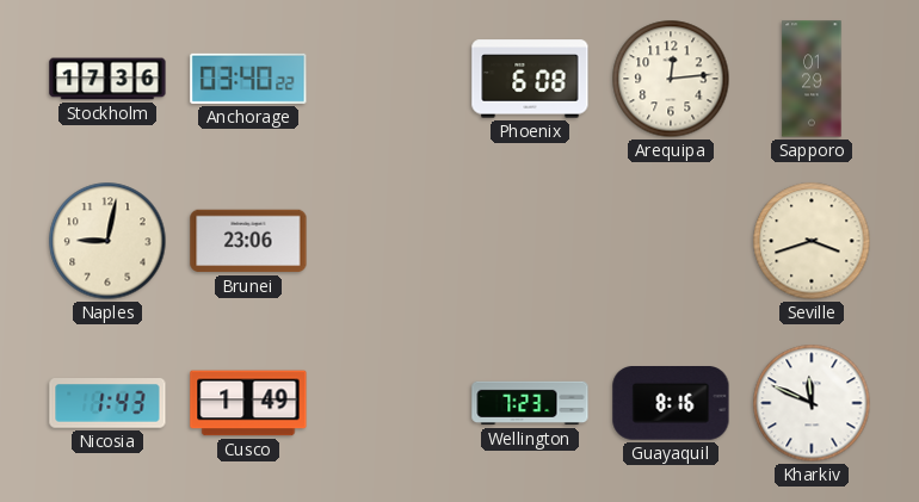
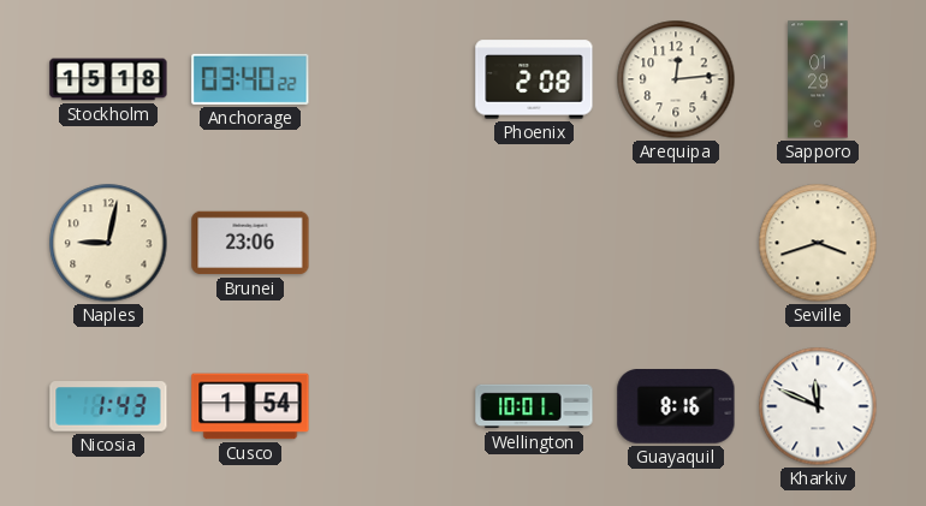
Stockholm: 17:36 -> 15:18
Phoenix: 6:08 -> 2:08
Cusco: 1:49 -> 1:54
Wellington: 7:23 -> 10:01
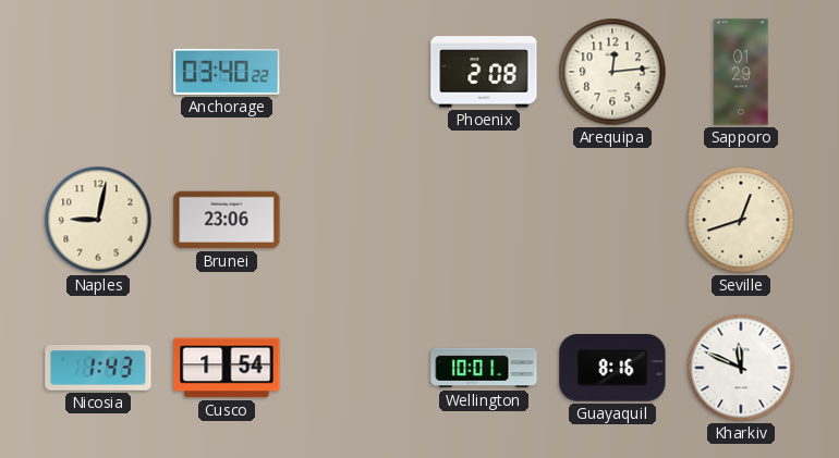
Stockholm: 15:18 -> none
Seville: 3:42 -> 12:42
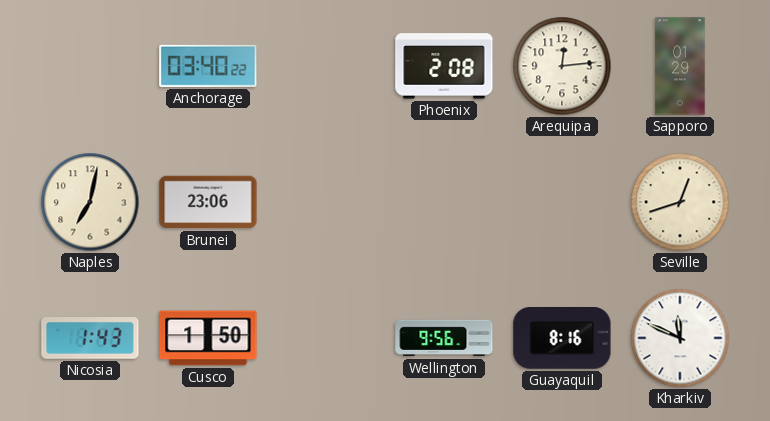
Naples: 9:02 -> 7:02
Cusco: 1:54 -> 1:50
Wellington: 10:01 -> 9:56
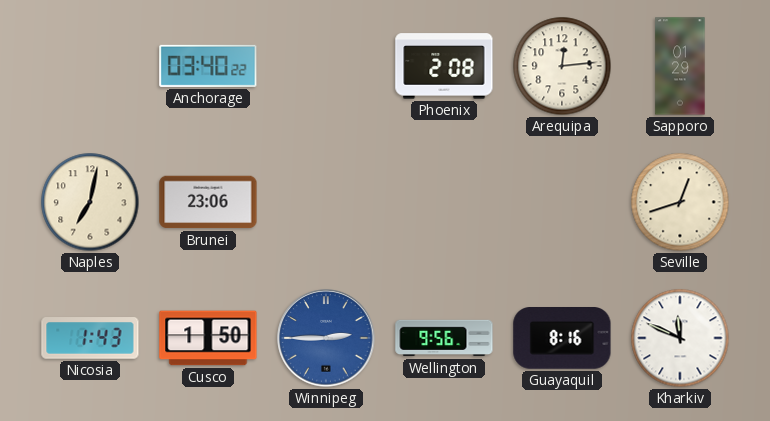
Winnipeg: none -> 2:45
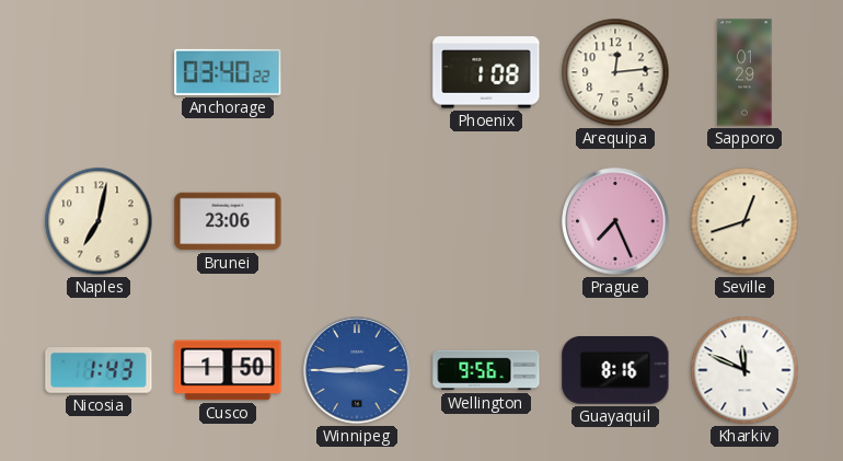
Phoenix: 2:08 -> 1:08
Prague: none -> 7:26
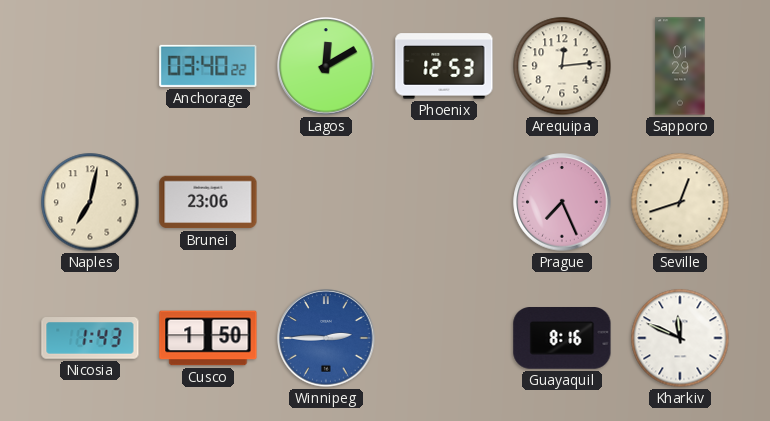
Lagos: none -> 12:10
Phoenix: 1:08 -> 12:53
Wellington: 9:56 -> none
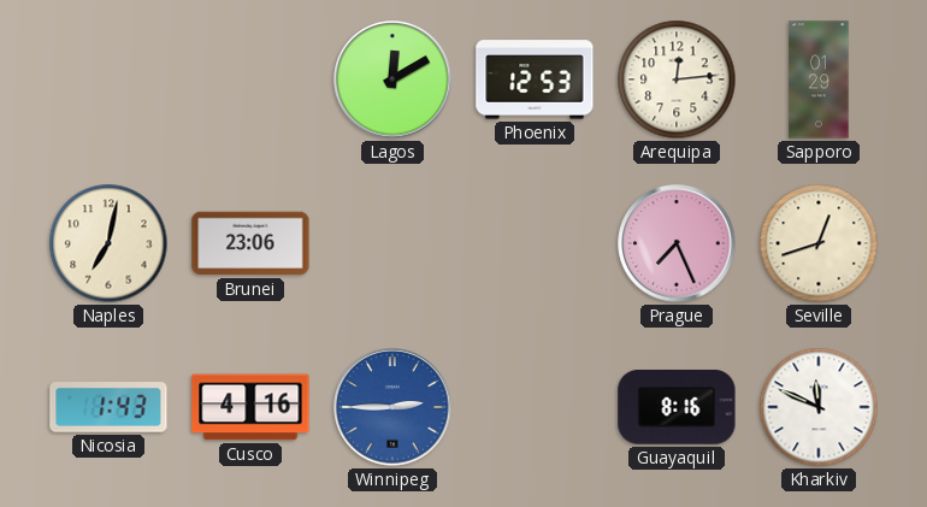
Anchorage: 03:40 -> none
Cusco: 1:50 -> 4:16
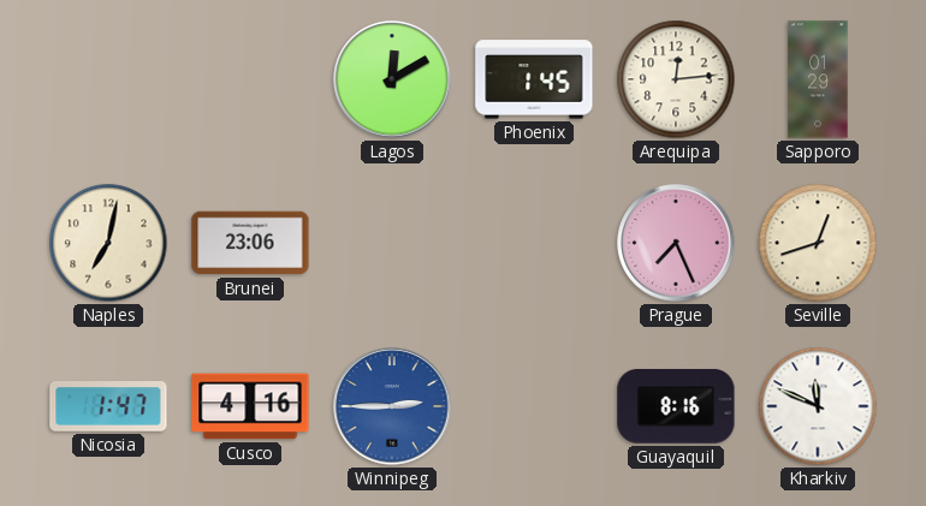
Phoenix: 12:53 -> 1:45
Nicosia: 1:43 -> 1:47
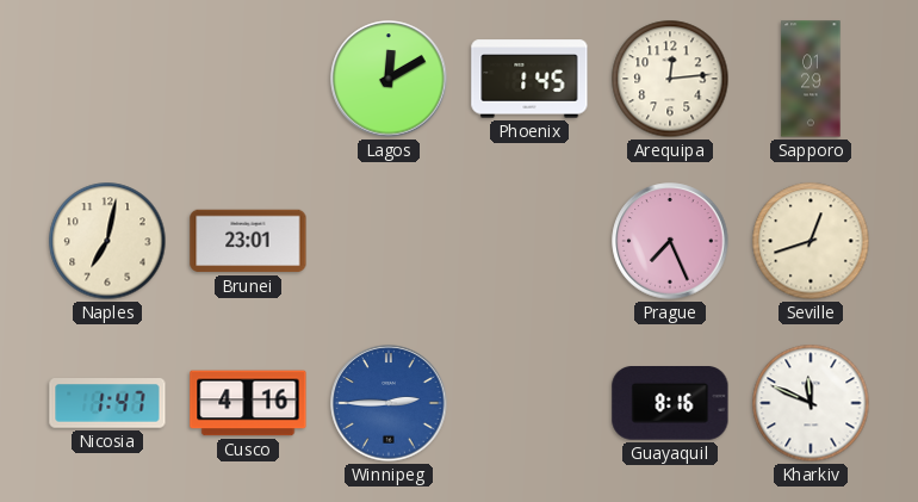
Brunei: 23:06 -> 23:01
